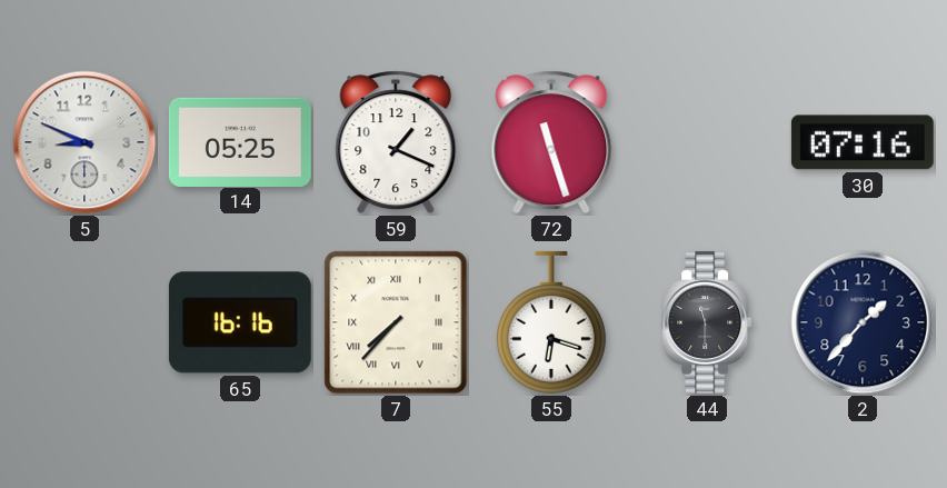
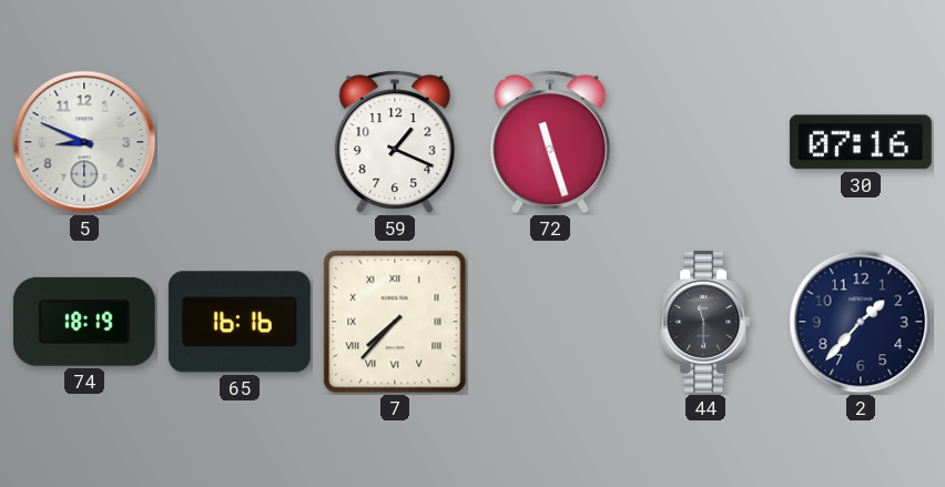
14: 05:25 -> none
74: none -> 18:19
55: 6:18 -> none
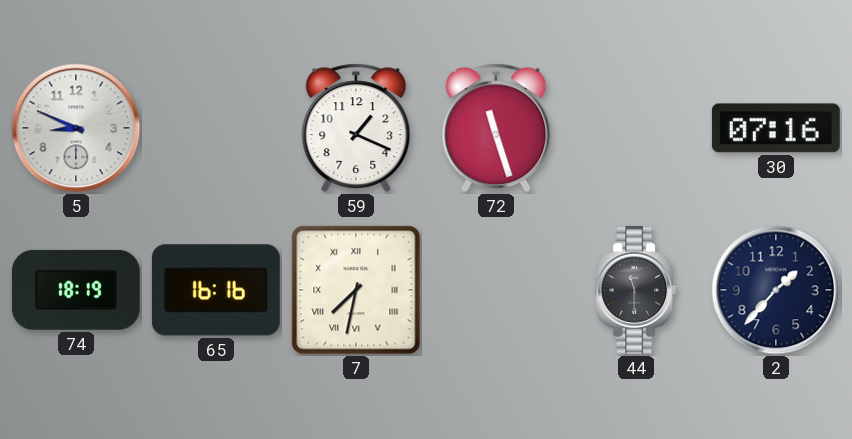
7: 7:37 -> 7:32
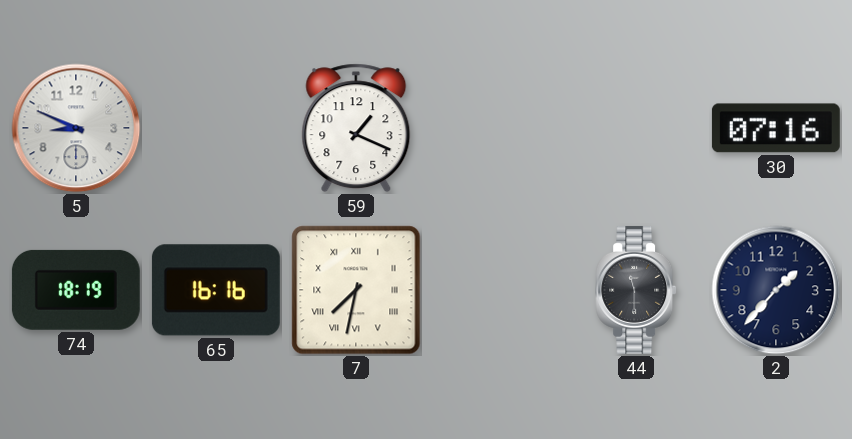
72: 11:27 -> none
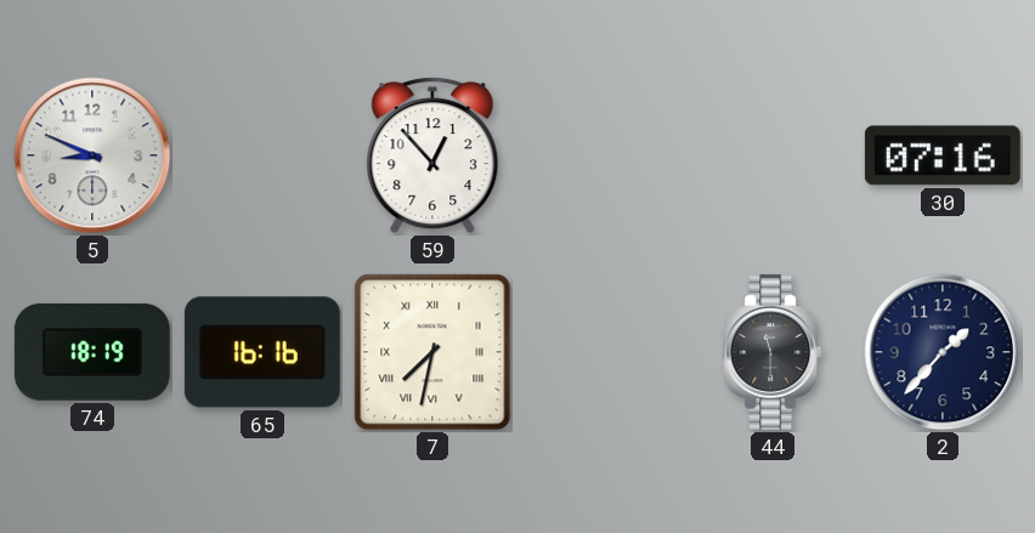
59: 1:19 -> 12:53
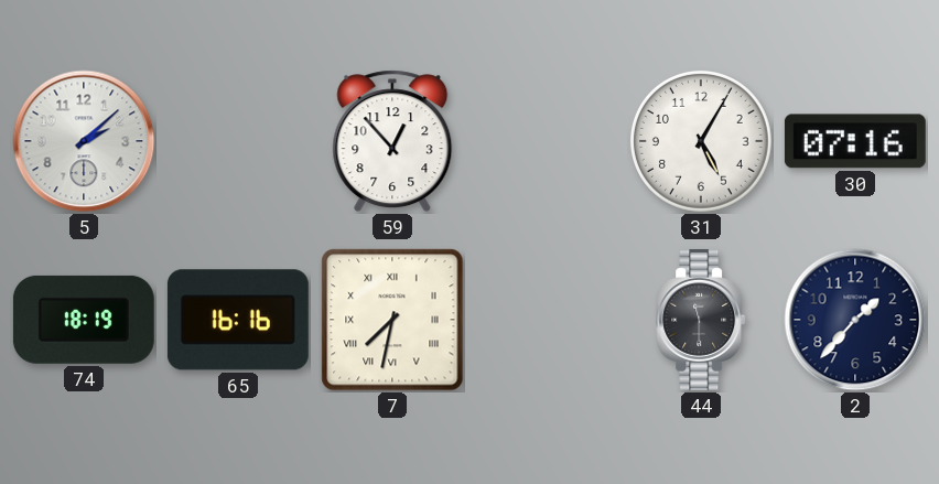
5: 8:49 -> 2:08
31: none -> 5:05
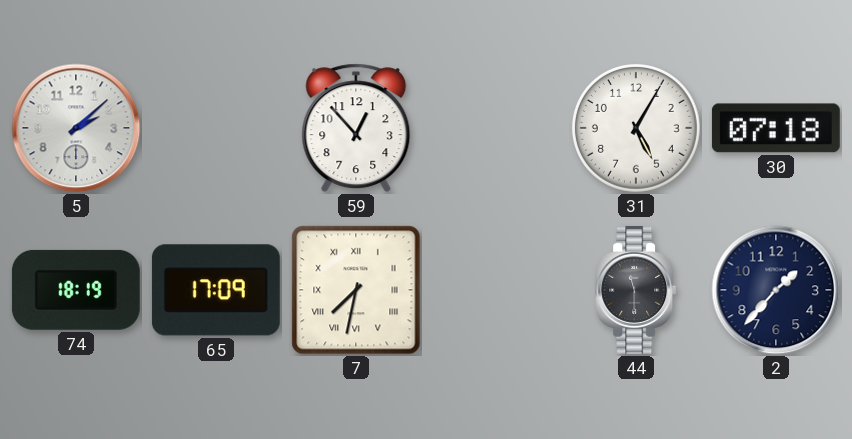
30: 07:16 -> 07:18
65: 16:16 -> 17:09
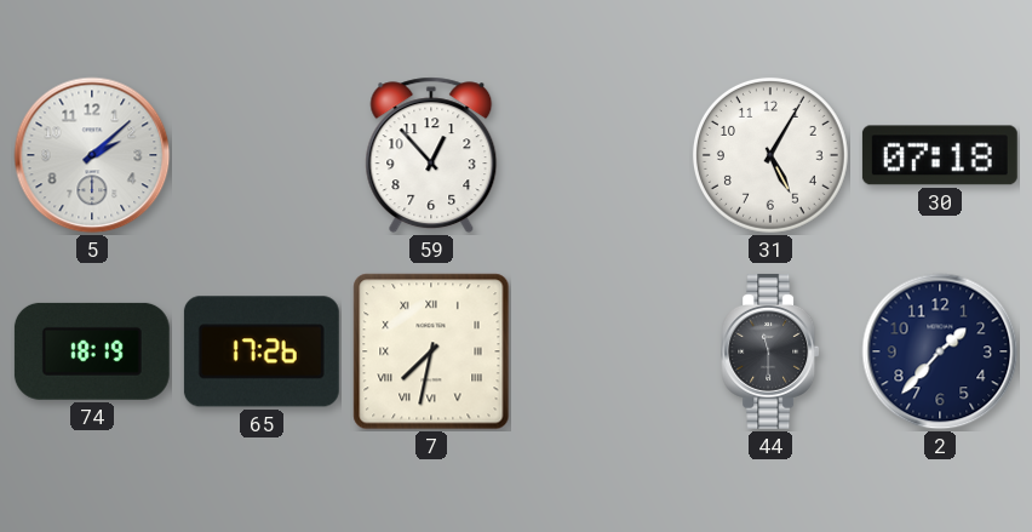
65: 17:09 -> 17:26
